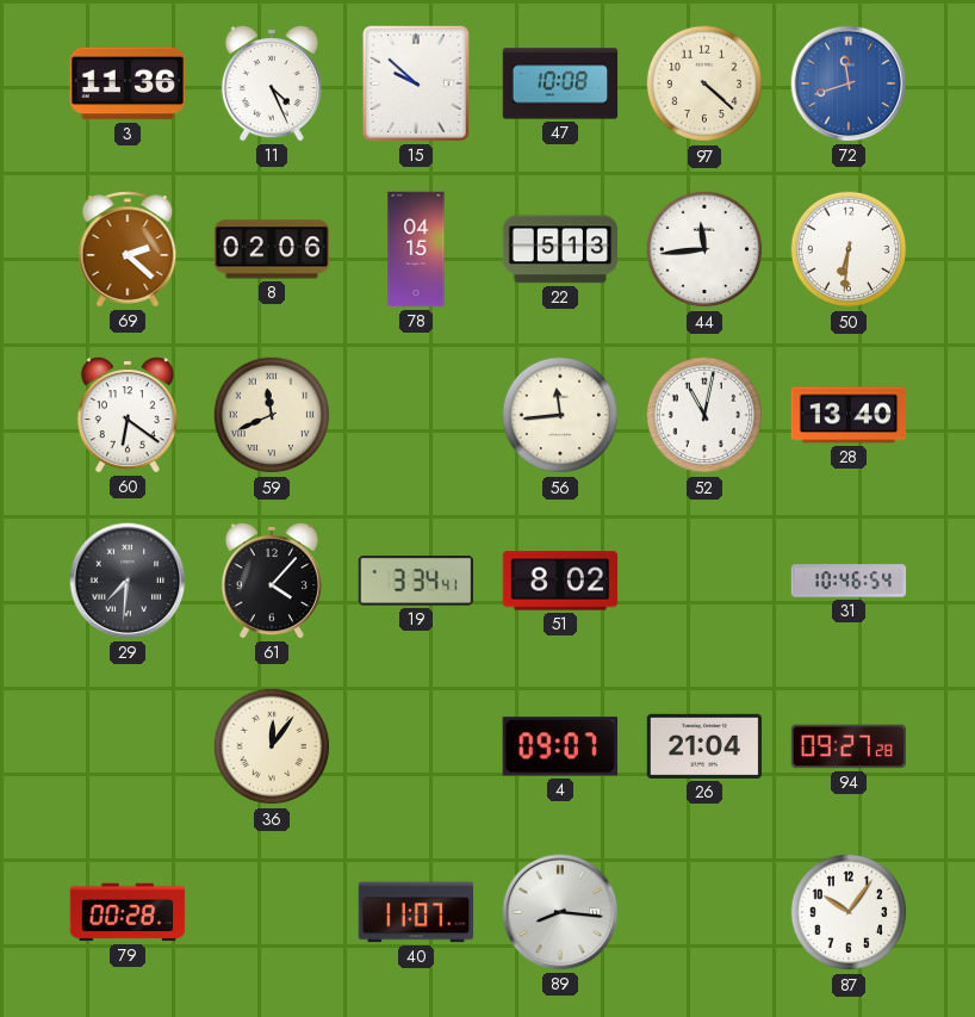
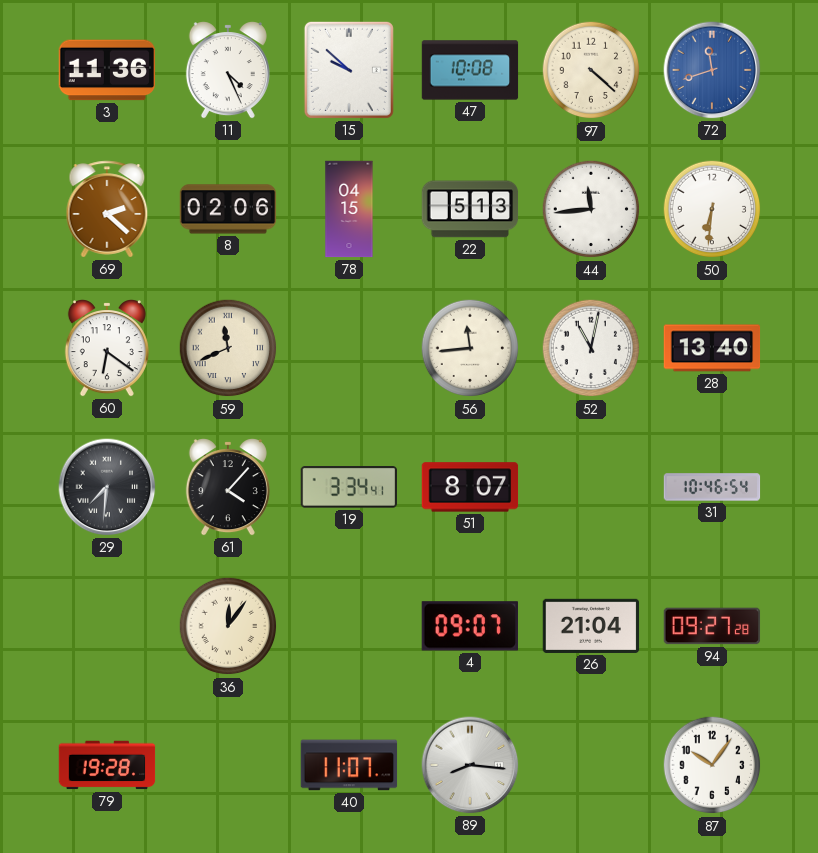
51: 8:02 -> 8:07
79: 00:28 -> 19:28
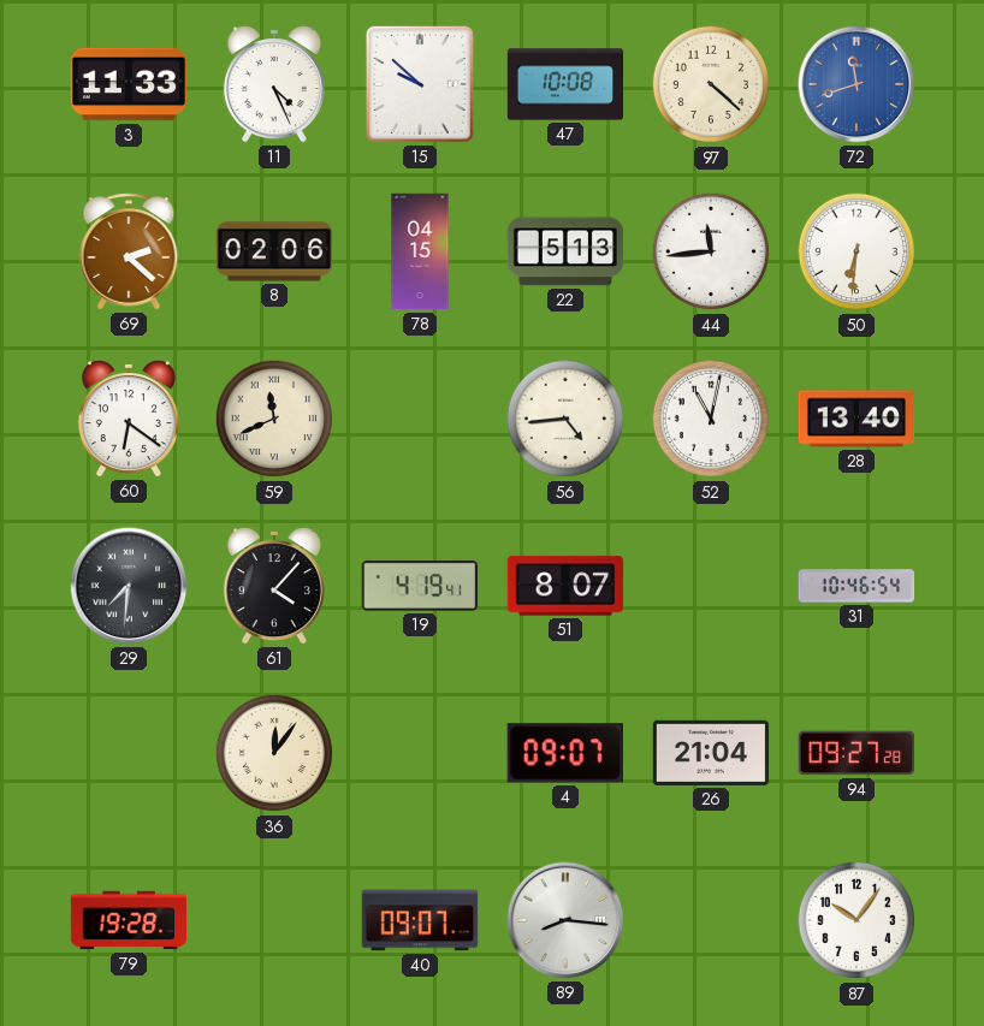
3: 11:36 -> 11:33
56: 11:44 -> 4:44
19: 3:34 -> 4:19
40: 11:07 -> 09:07
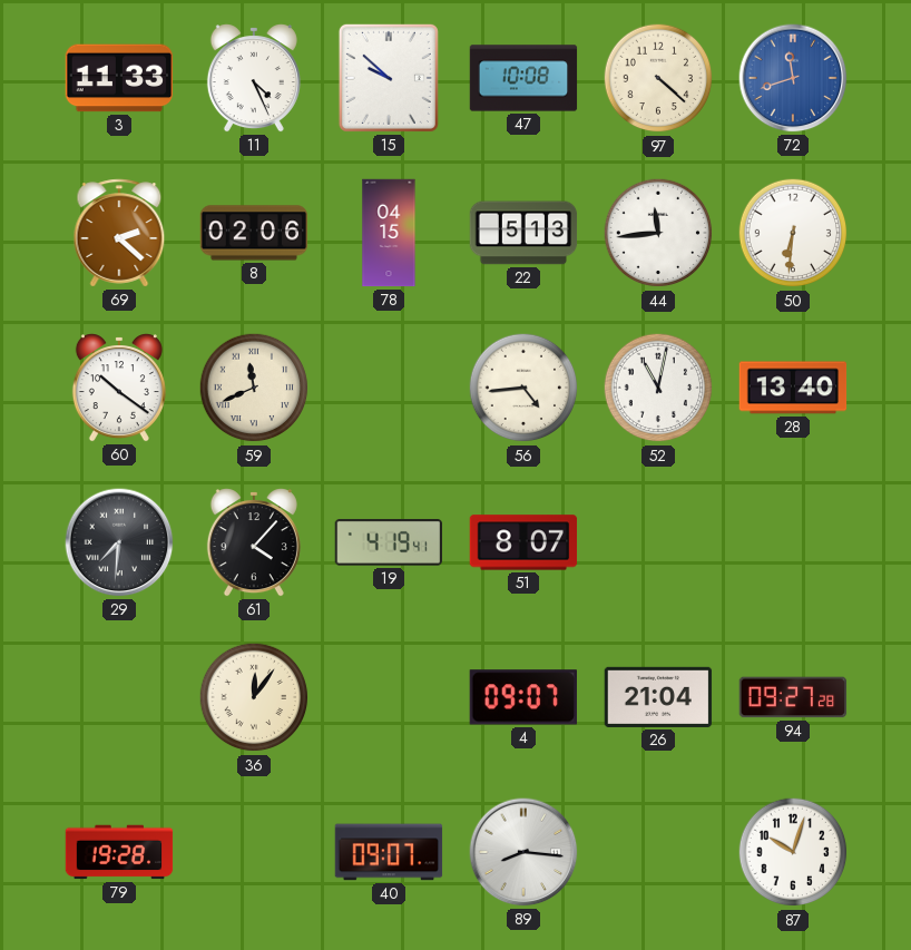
60: 6:21 -> 10:21
31: 10:46 -> none
87: 10:06 -> 10:03
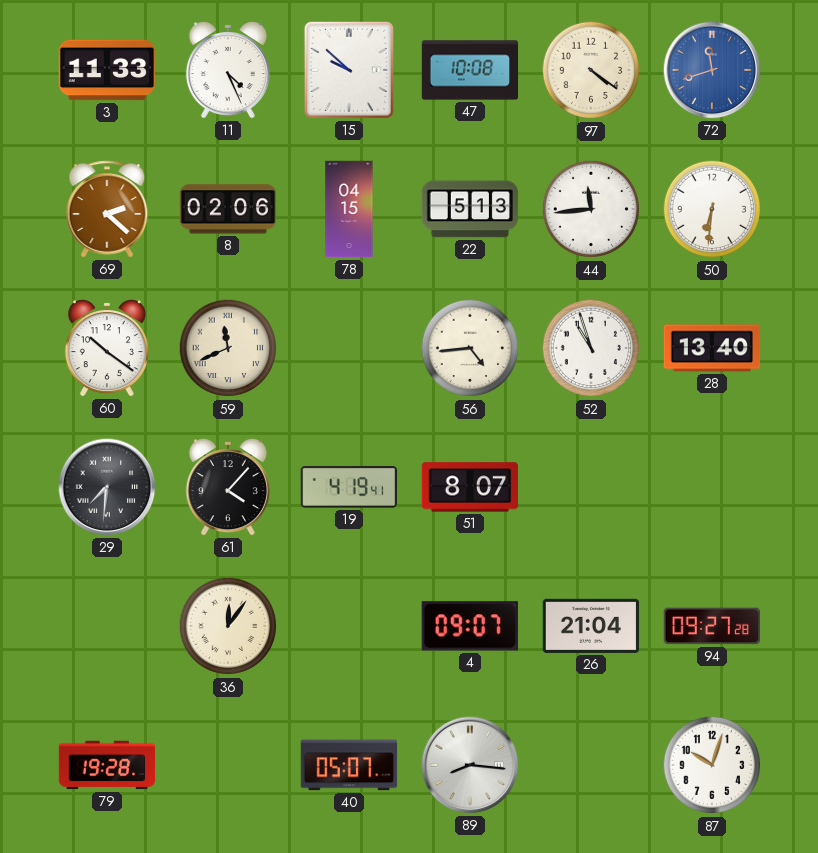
97: 4:22 -> 4:21
52: 11:02 -> 10:57
40: 09:07 -> 05:07
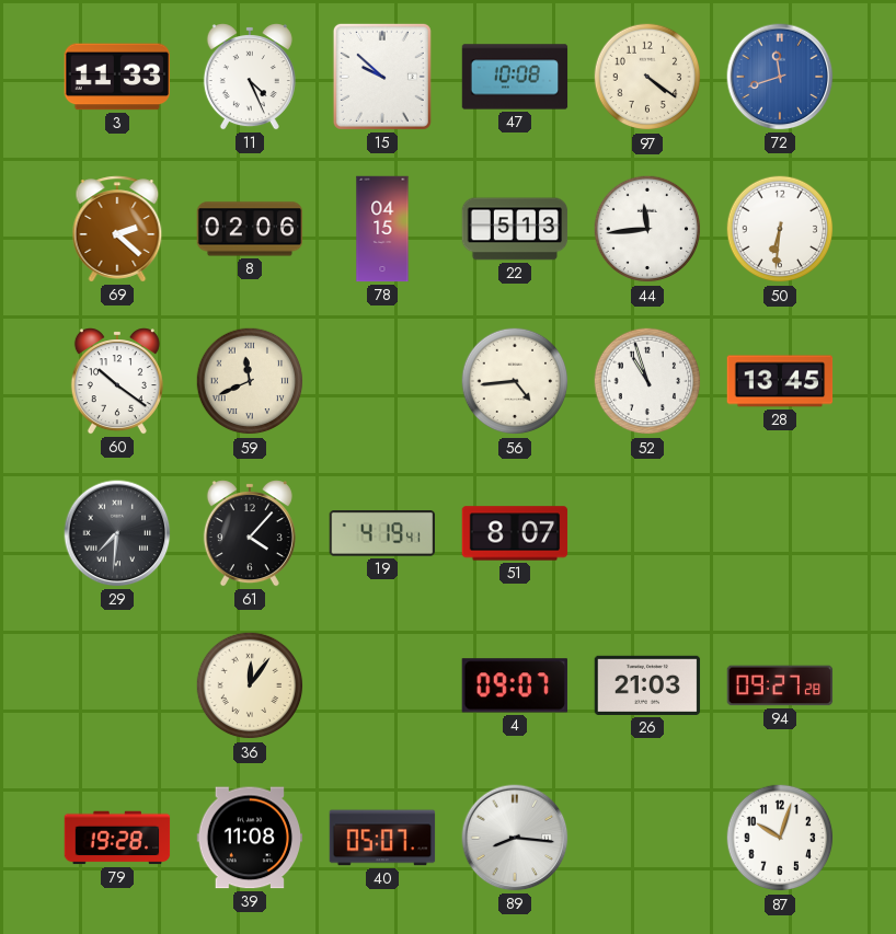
28: 13:40 -> 13:45
26: 21:04 -> 21:03
39: none -> 11:08
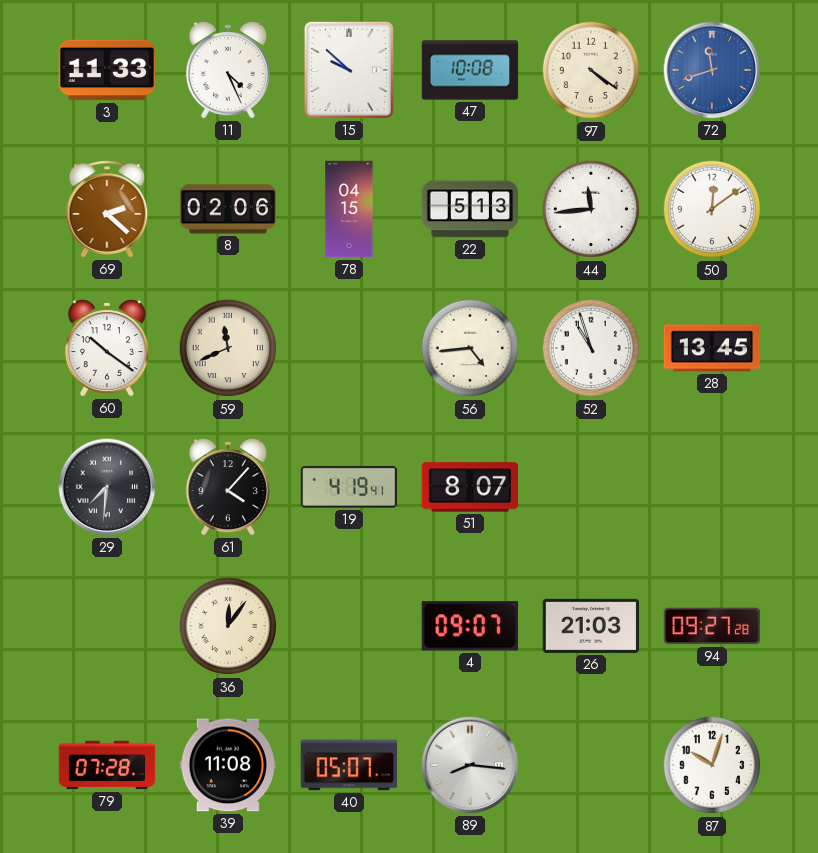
50: 6:31 -> 12:09
79: 19:28 -> 07:28
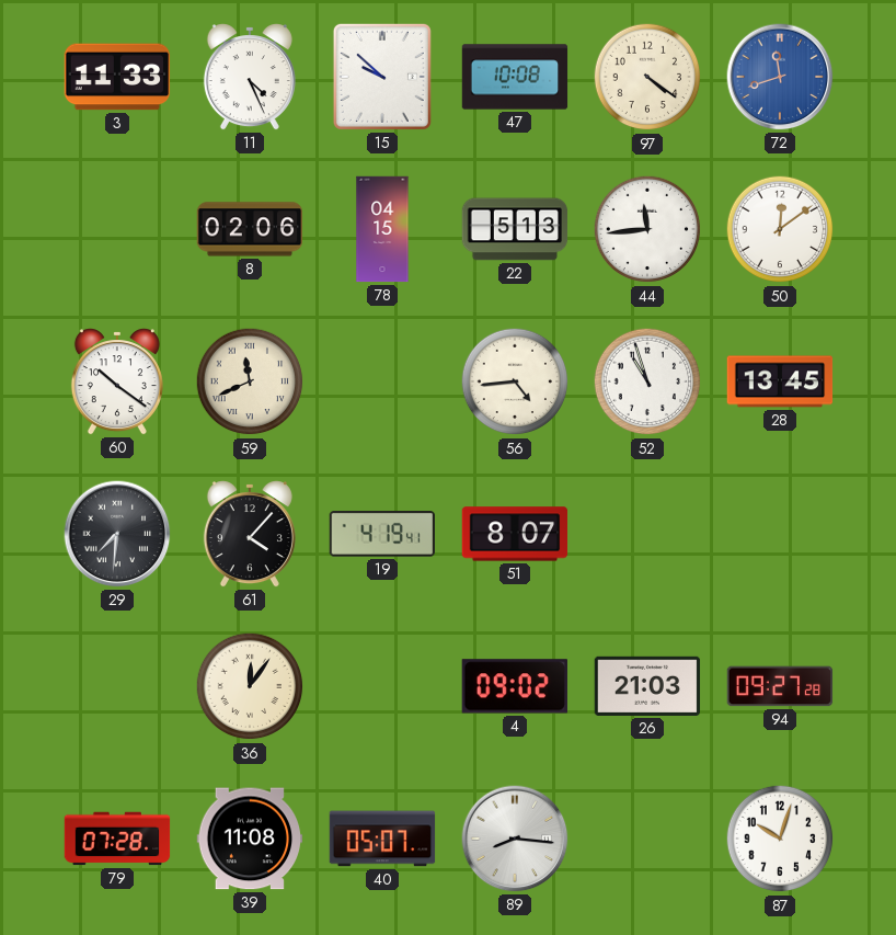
69: 2:22 -> none
4: 09:07 -> 09:02
